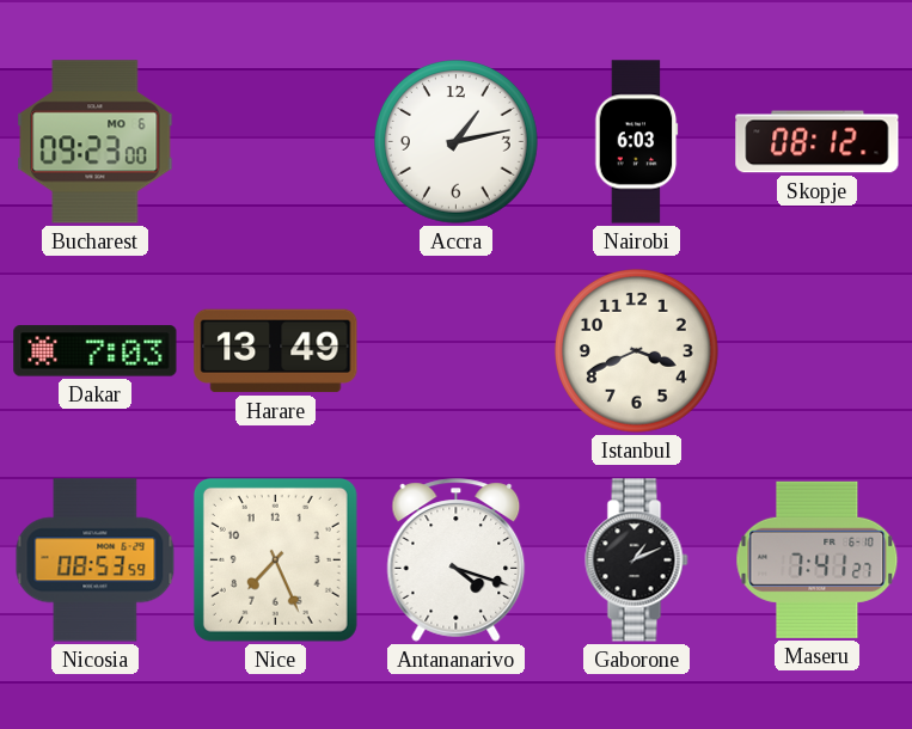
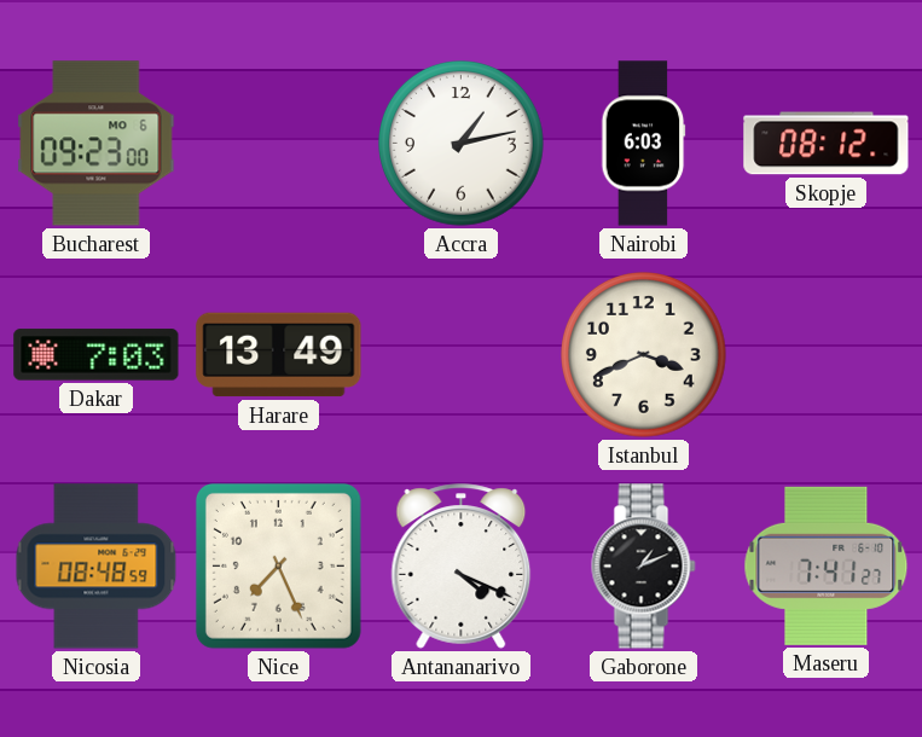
Nicosia: 08:53 -> 08:48
Antananarivo: 4:18 -> 4:19
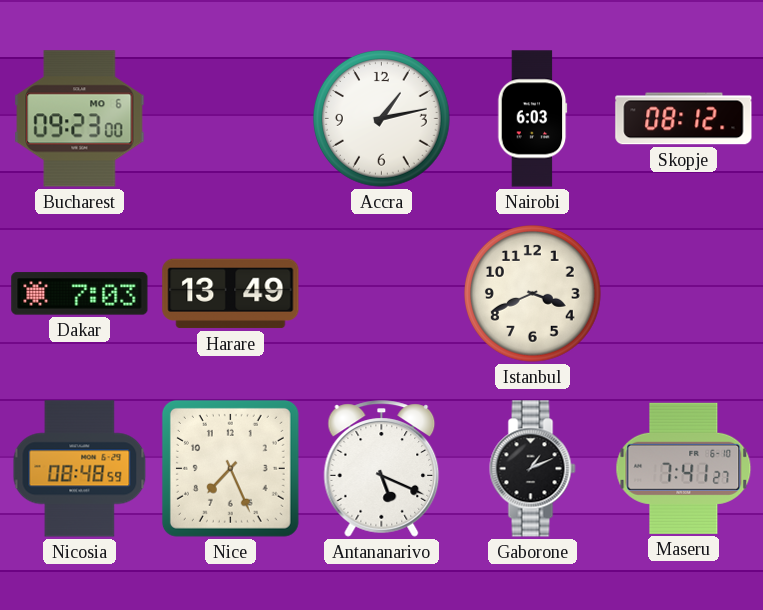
Antananarivo: 4:19 -> 5:19
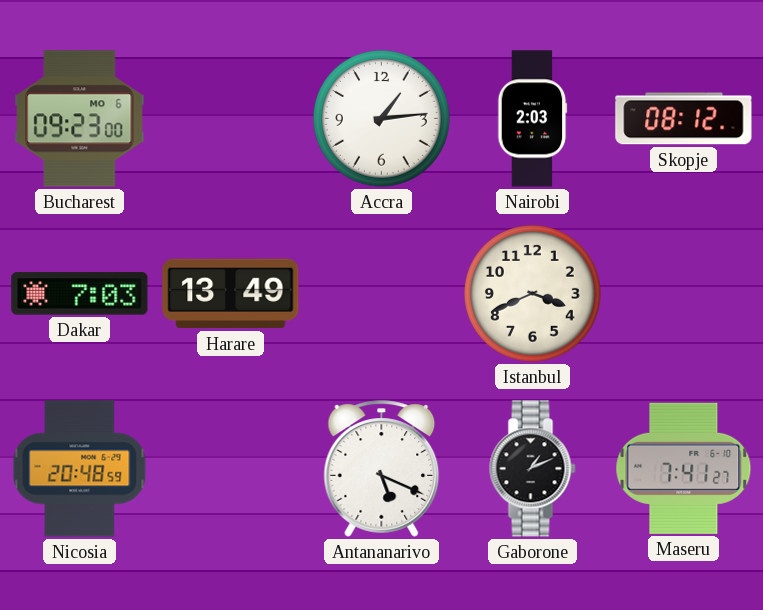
Accra: 1:13 -> 1:14
Nairobi: 6:03 -> 2:03
Nicosia: 08:48 -> 20:48
Nice: 7:26 -> none
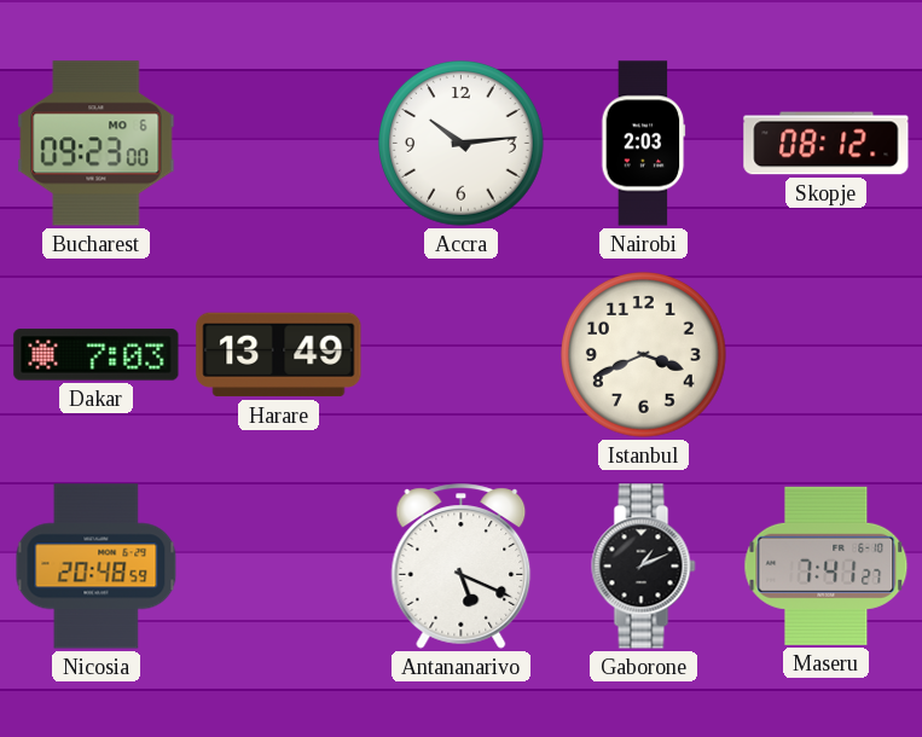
Accra: 1:14 -> 10:14
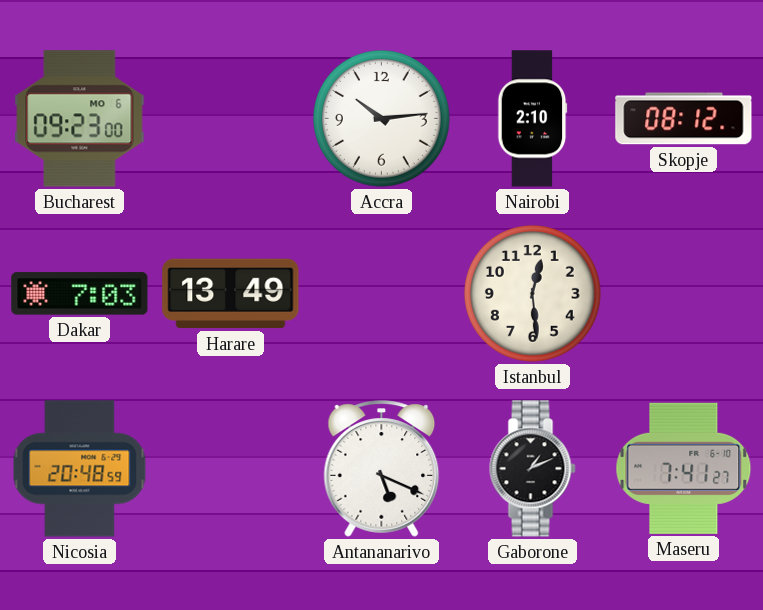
Nairobi: 2:03 -> 2:10
Istanbul: 3:41 -> 12:29
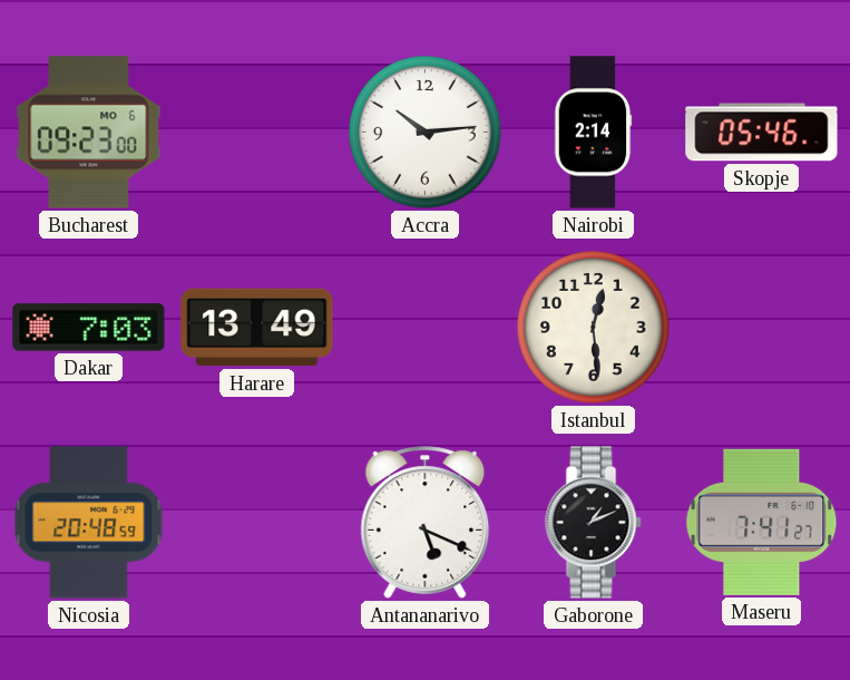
Nairobi: 2:10 -> 2:14
Skopje: 08:12 -> 05:46
